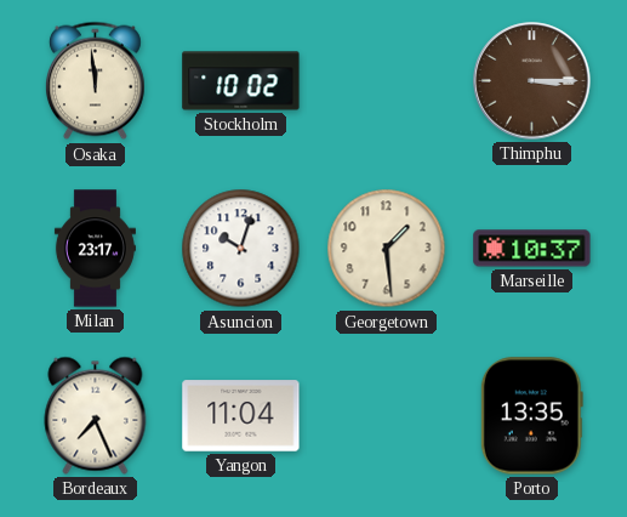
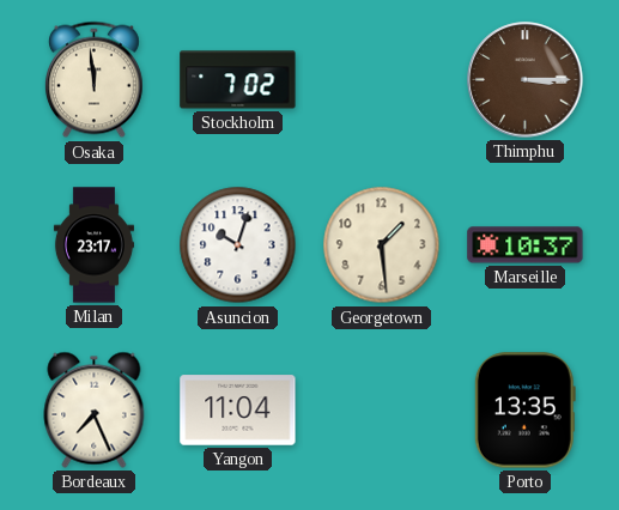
Stockholm: 10:02 -> 7:02
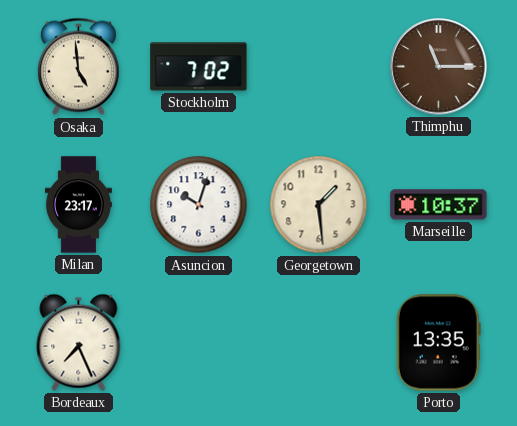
Osaka: 11:59 -> 4:59
Thimphu: 3:15 -> 11:15
Yangon: 11:04 -> none
